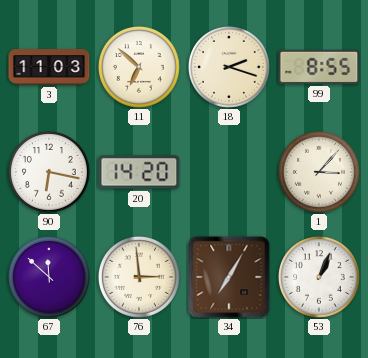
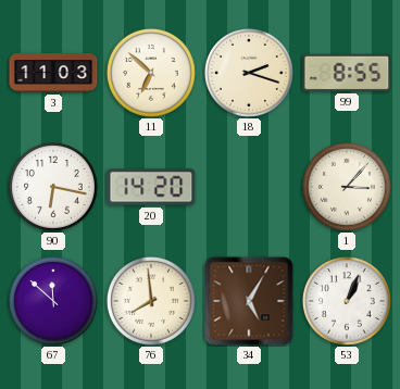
76: 2:59 -> 7:59
34: 7:05 -> 5:05
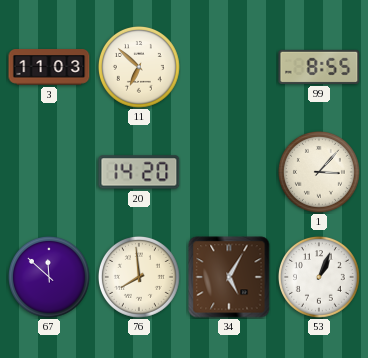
18: 2:18 -> none
90: 6:17 -> none
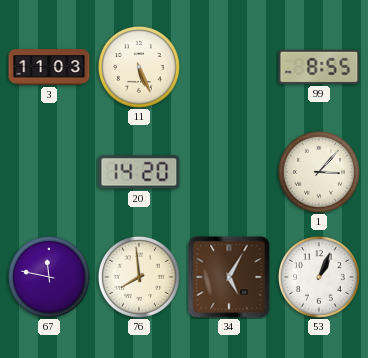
11: 6:52 -> 5:26
67: 11:52 -> 11:47
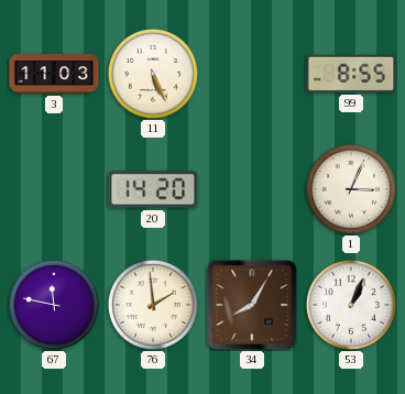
1: 3:07 -> 3:04
76: 7:59 -> 1:59
34: 5:05 -> 8:05
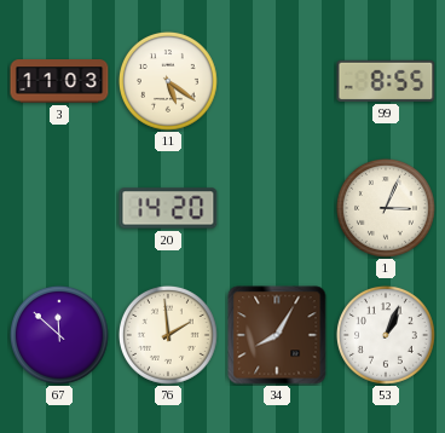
11: 5:26 -> 5:21
67: 11:47 -> 11:52
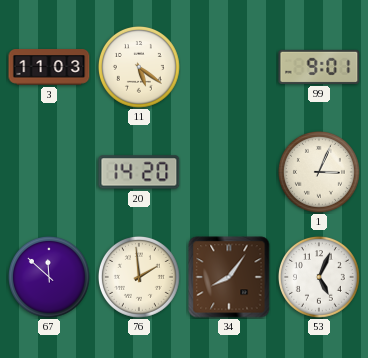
99: 8:55 -> 9:01
34: 8:05 -> 8:06
53: 1:04 -> 5:04
